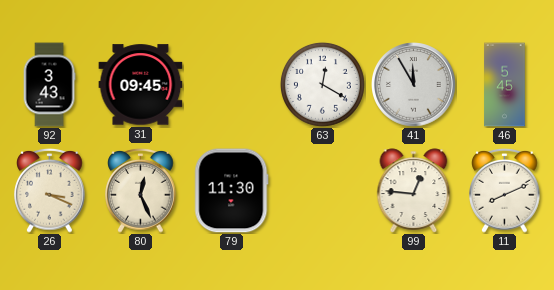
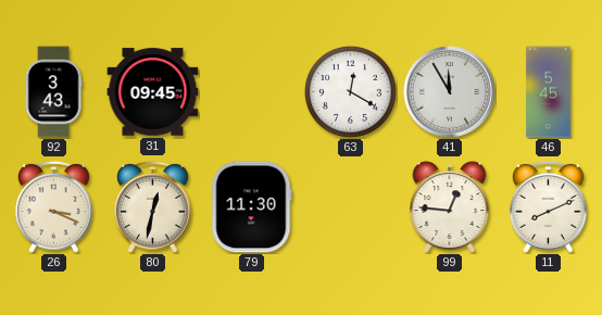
80: 12:26 -> 12:32
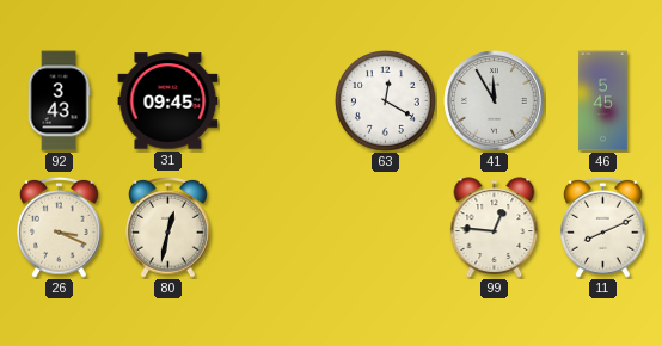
79: 11:30 -> none
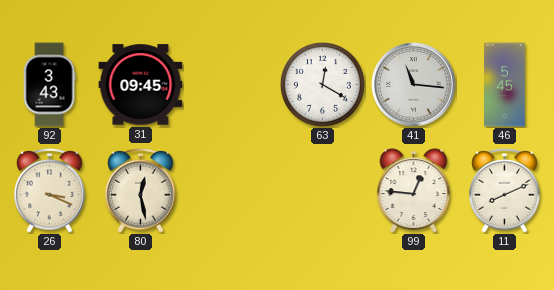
41: 11:55 -> 11:16
80: 12:32 -> 12:28
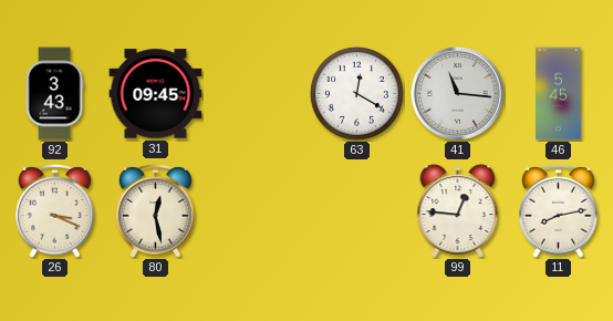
11: 8:11 -> 8:13
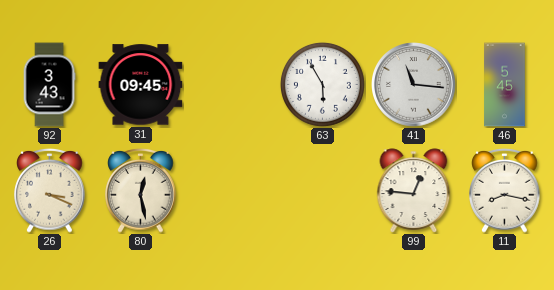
63: 12:20 -> 5:55
11: 8:13 -> 8:17
